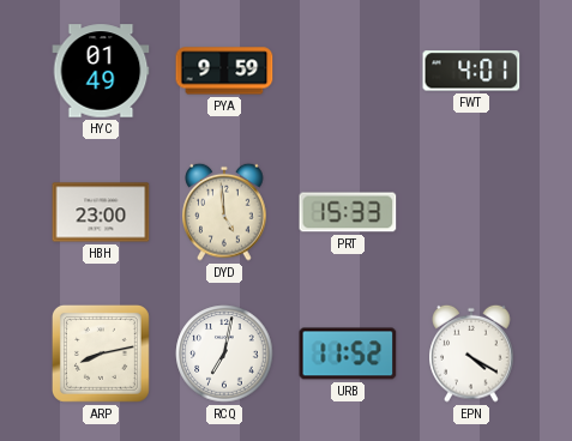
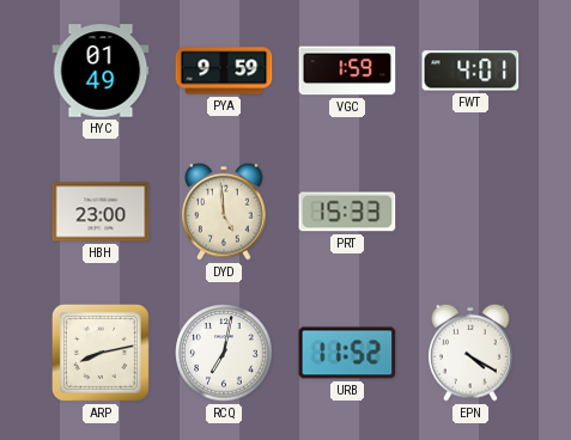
VGC: none -> 1:59
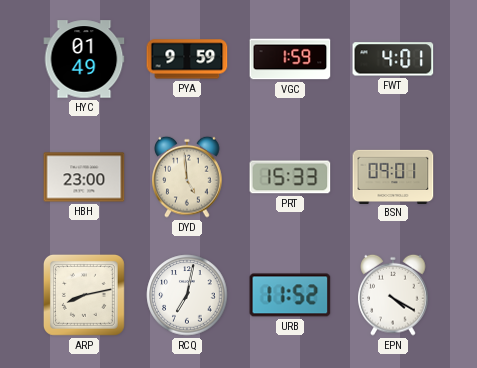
BSN: none -> 09:01
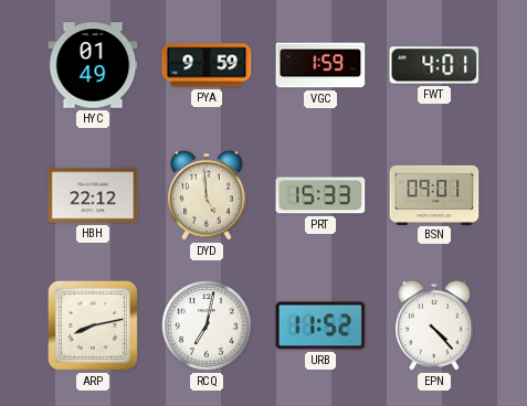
HBH: 23:00 -> 22:12
EPN: 4:20 -> 4:23
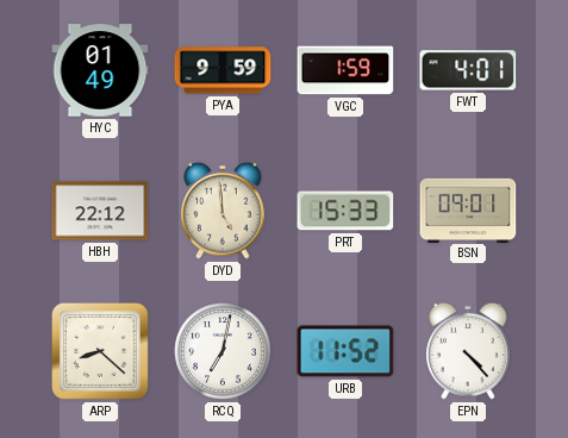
ARP: 8:13 -> 8:22
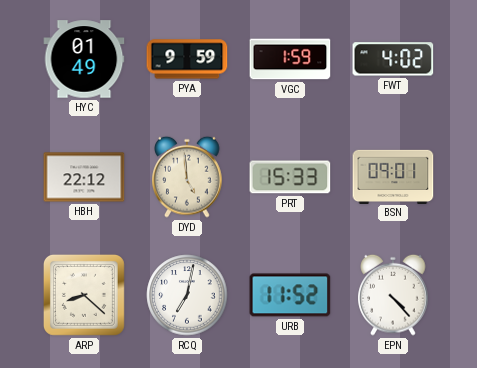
FWT: 4:01 -> 4:02
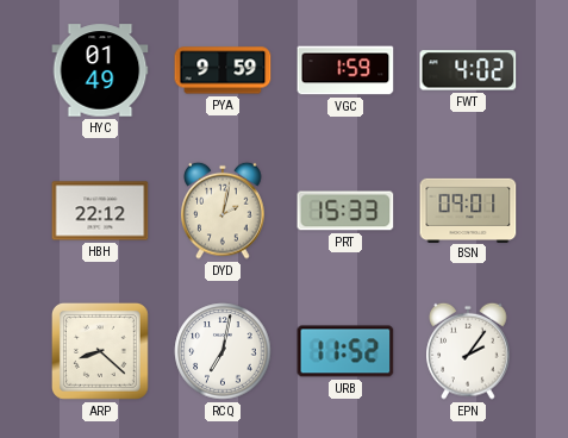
DYD: 4:59 -> 2:02
EPN: 4:23 -> 2:06
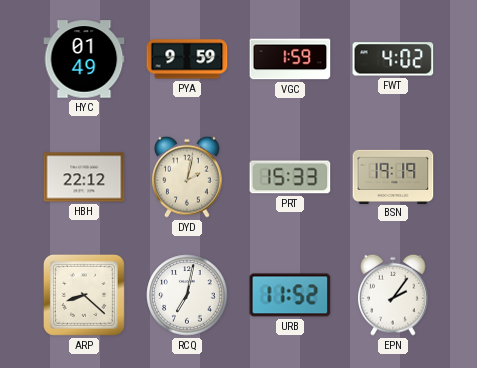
BSN: 09:01 -> 19:19
